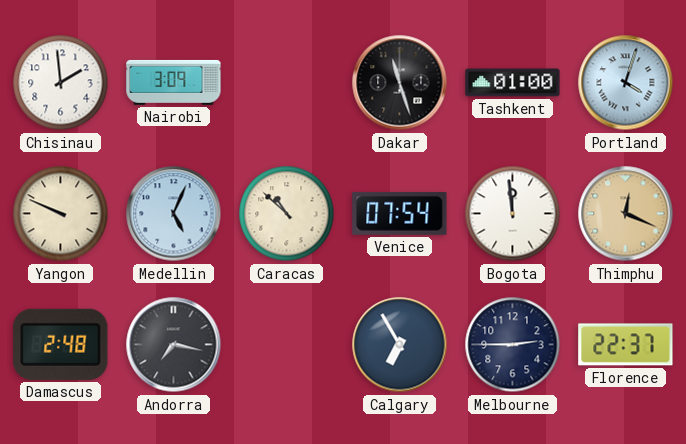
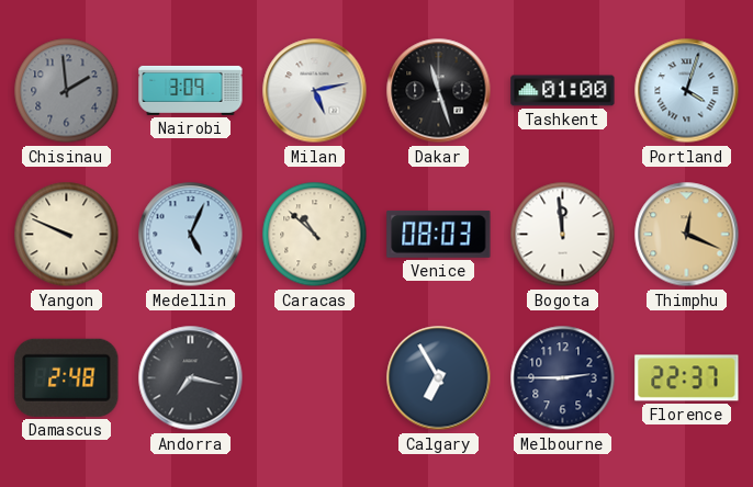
Chisinau dial: white -> grey
Milan: none -> 5:13
Venice: 07:54 -> 08:03
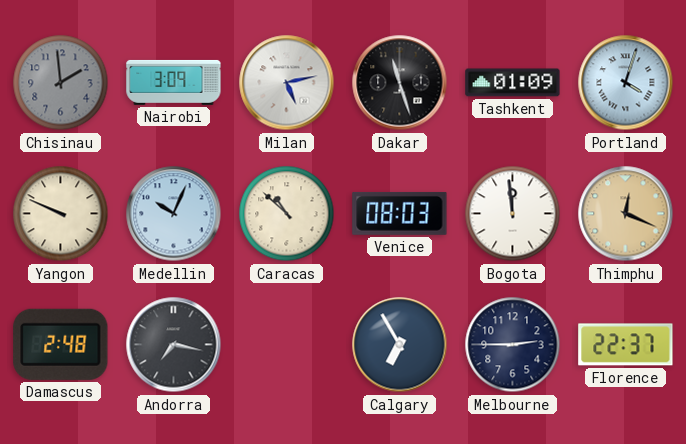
Tashkent: 01:00 -> 01:09
Medellin: 5:04 -> 10:04
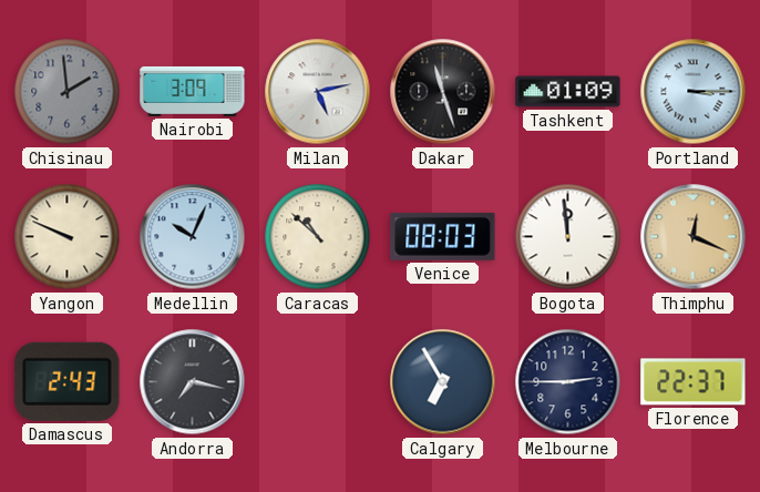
Portland: 4:03 -> 3:15
Damascus: 2:48 -> 2:43
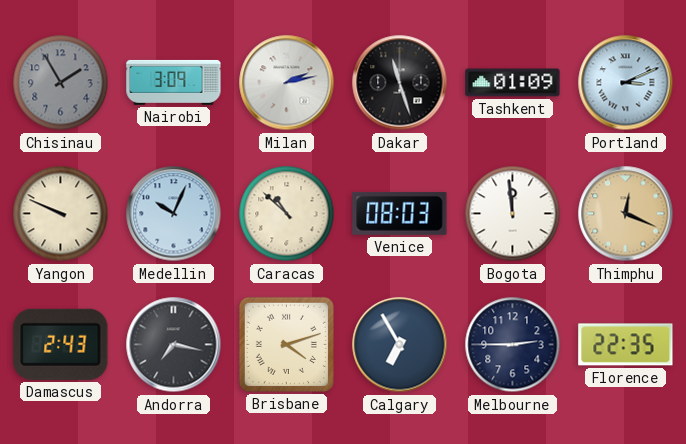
Chisinau: 1:59 -> 1:55
Milan: 5:13 -> 2:13
Portland: 3:15 -> 3:11
Brisbane: none -> 4:12
Florence: 22:37 -> 22:35
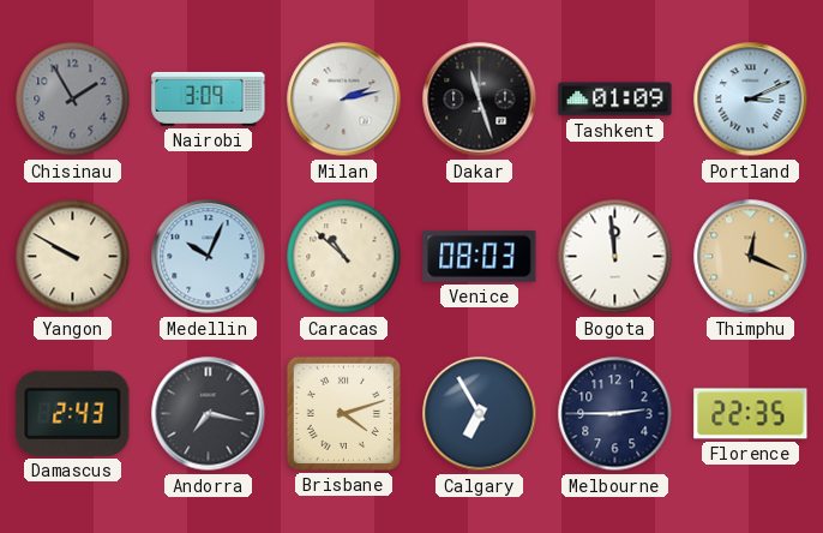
Yangon: 9:49 -> 9:50
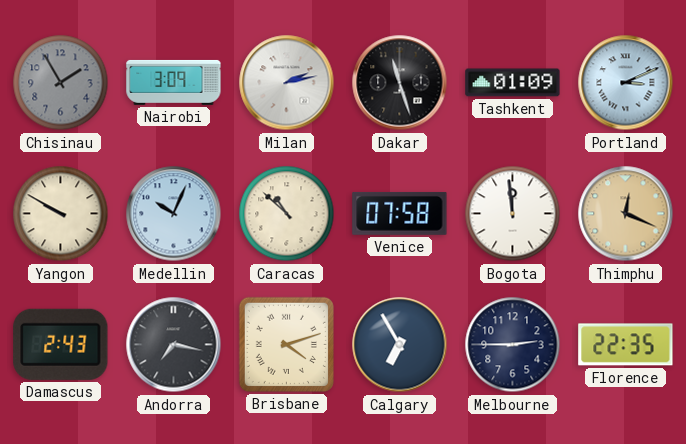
Venice: 08:03 -> 07:58
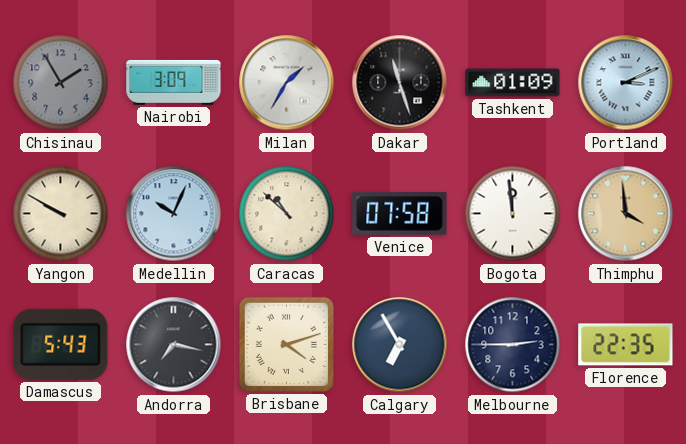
Milan: 2:13 -> 1:35
Thimphu: 12:19 -> 3:59
Damascus: 2:43 -> 5:43
